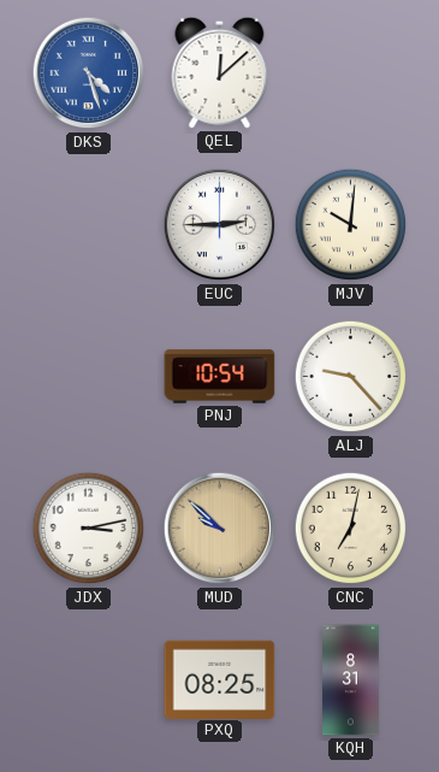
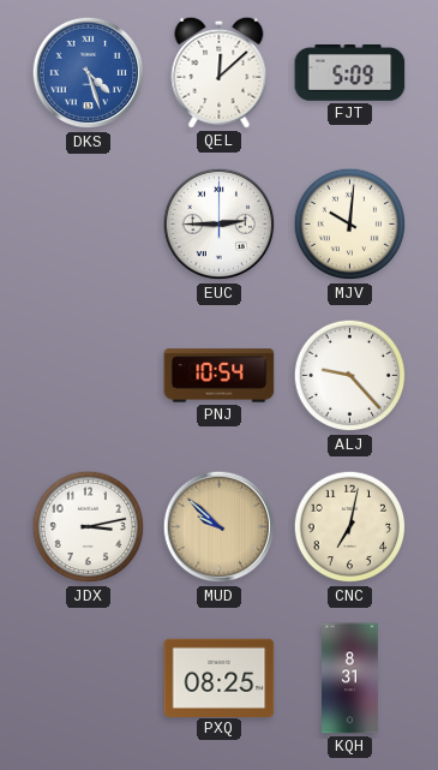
FJT: none -> 5:09
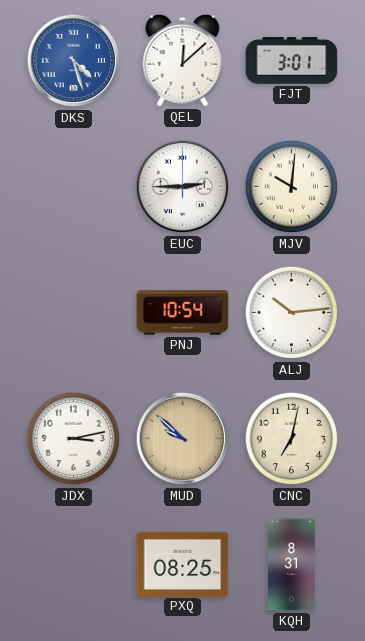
FJT: 5:09 -> 3:01
ALJ: 9:23 -> 10:14
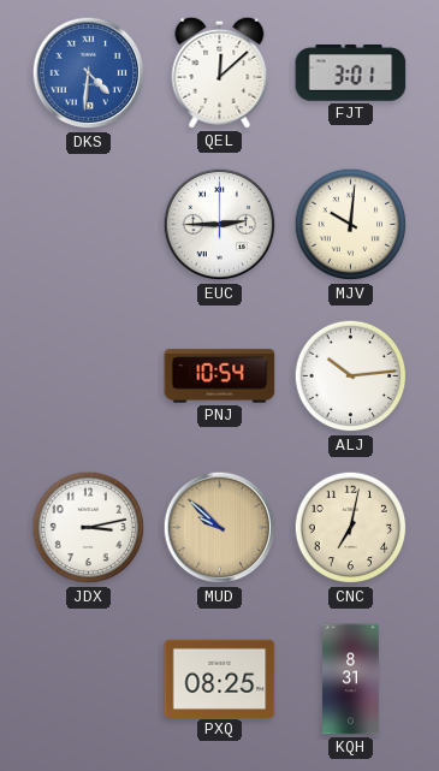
DKS: 4:27 -> 4:31
